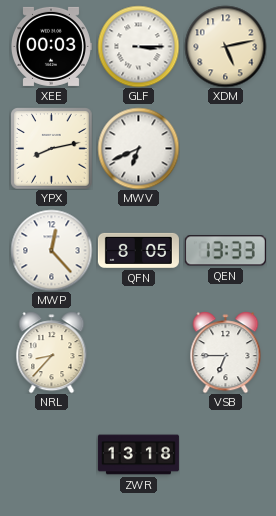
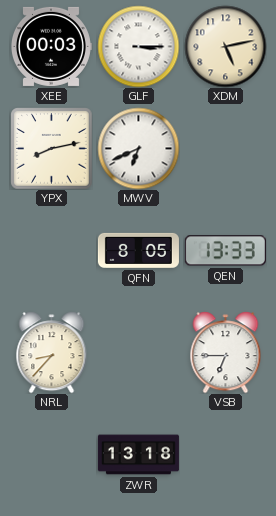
MWP: 12:23 -> none
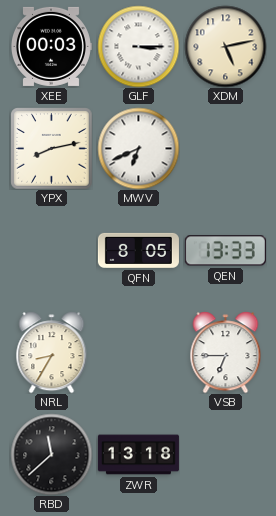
NRL: 8:37 -> 8:35
RBD: none -> 11:38
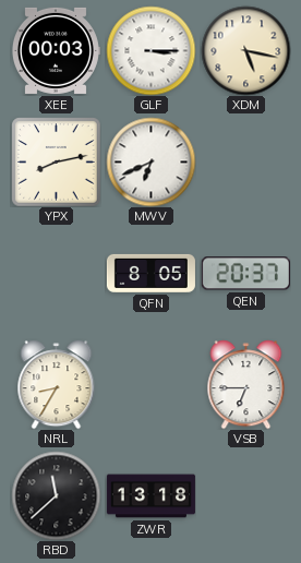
XDM: 5:13 -> 5:17
QEN: 13:33 -> 20:37
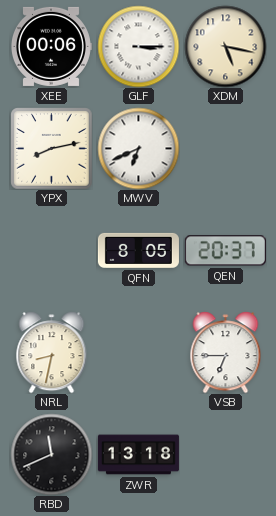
XEE: 00:03 -> 00:06
NRL: 8:35 -> 8:32
RBD: 11:38 -> 11:41
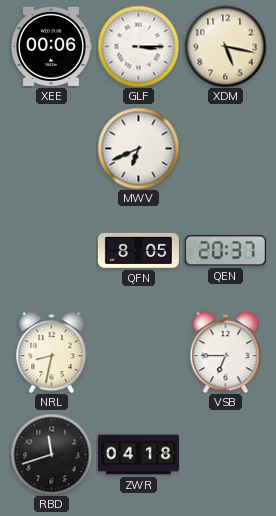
YPX: 8:13 -> none
RBD: 11:41 -> 11:42
ZWR: 13:18 -> 04:18
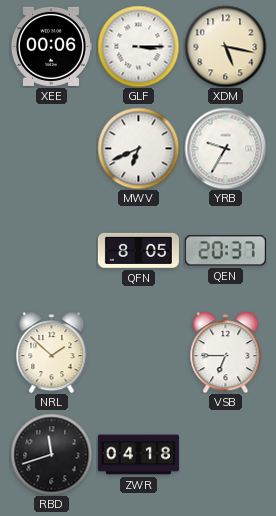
YRB: none -> 9:35
NRL: 8:32 -> 1:52
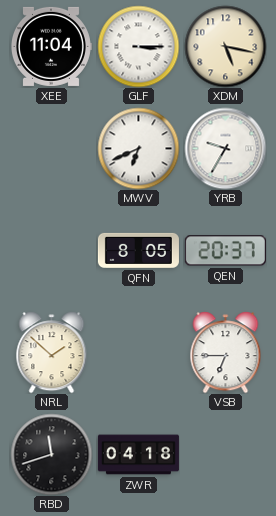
XEE: 00:06 -> 11:04
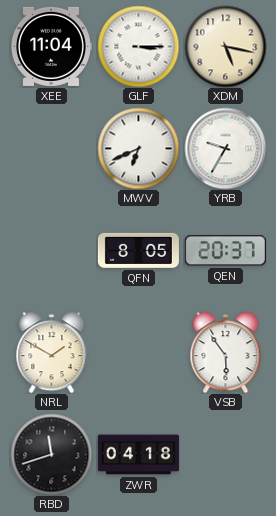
NRL: 1:52 -> 1:50
VSB: 6:45 -> 5:54
